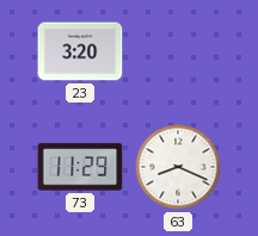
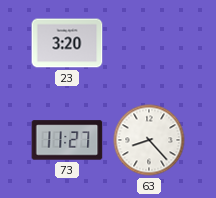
73: 11:29 -> 11:27
63: 8:19 -> 8:23
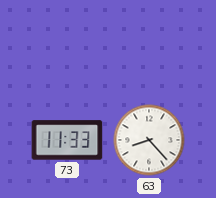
23: 3:20 -> none
73: 11:27 -> 11:33
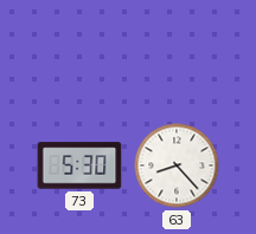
73: 11:33 -> 5:30
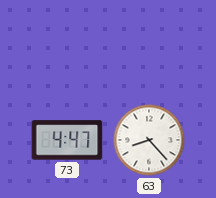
73: 5:30 -> 4:47
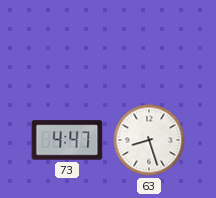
63: 8:23 -> 8:27
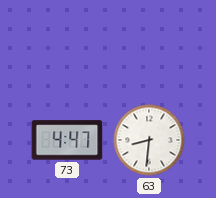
63: 8:27 -> 8:31
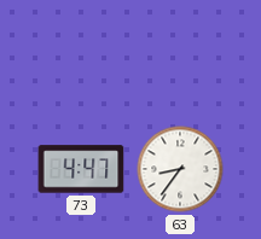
63: 8:31 -> 8:36
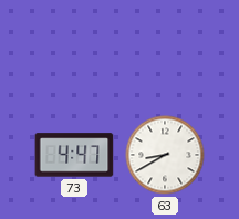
63: 8:36 -> 8:40
